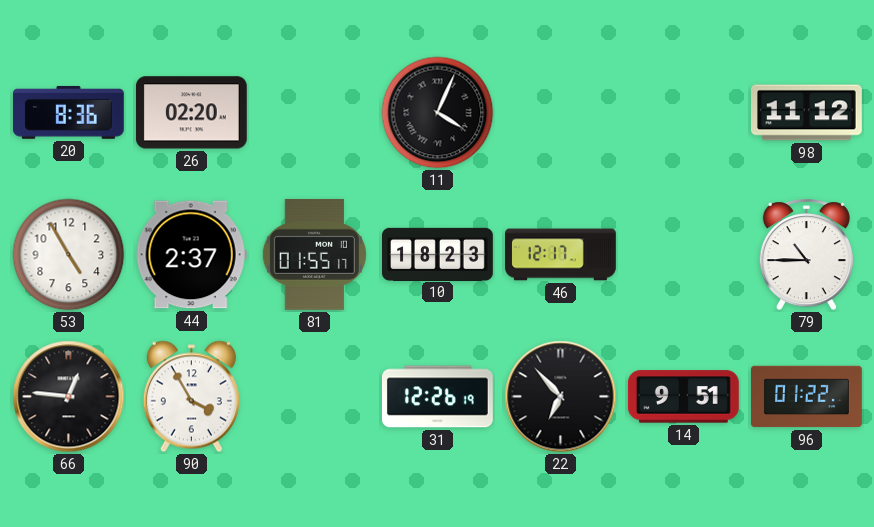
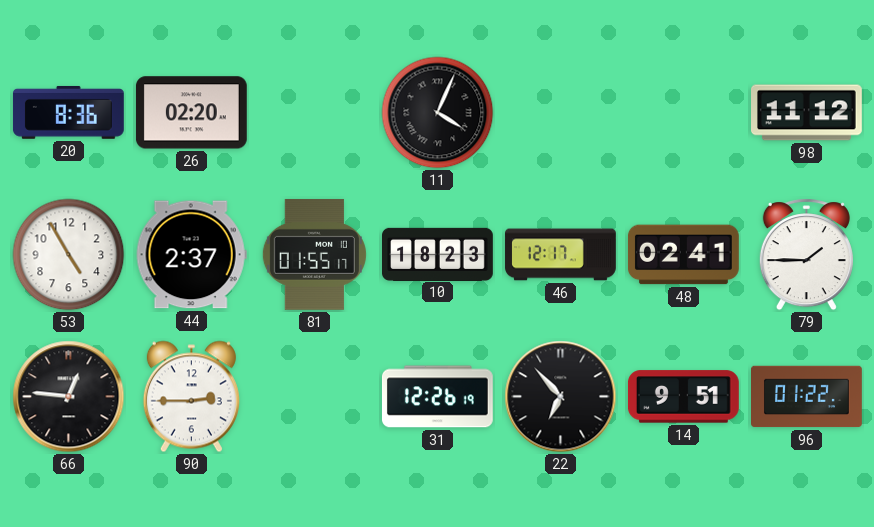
48: none -> 02:41
79: 10:45 -> 1:45
90: 3:55 -> 2:45
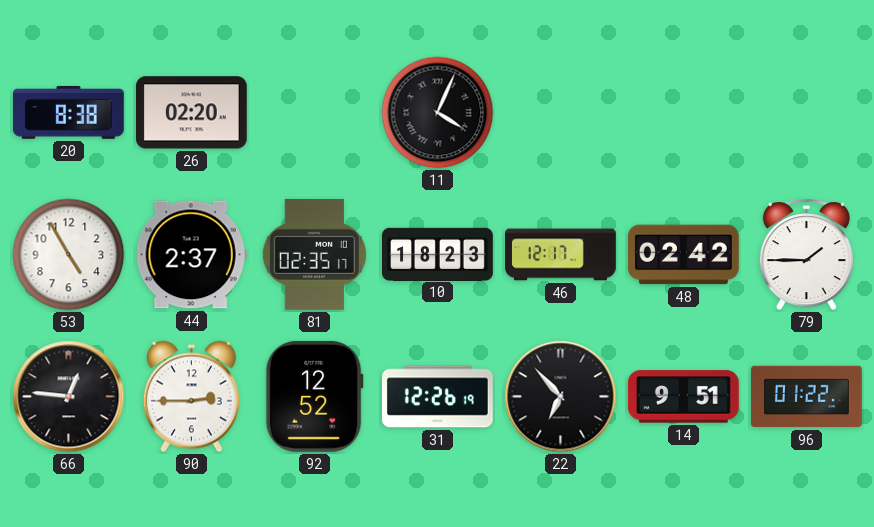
20: 8:36 -> 8:38
98: 11:12 -> none
81: 01:55 -> 02:35
48: 02:41 -> 02:42
92: none -> 12:52
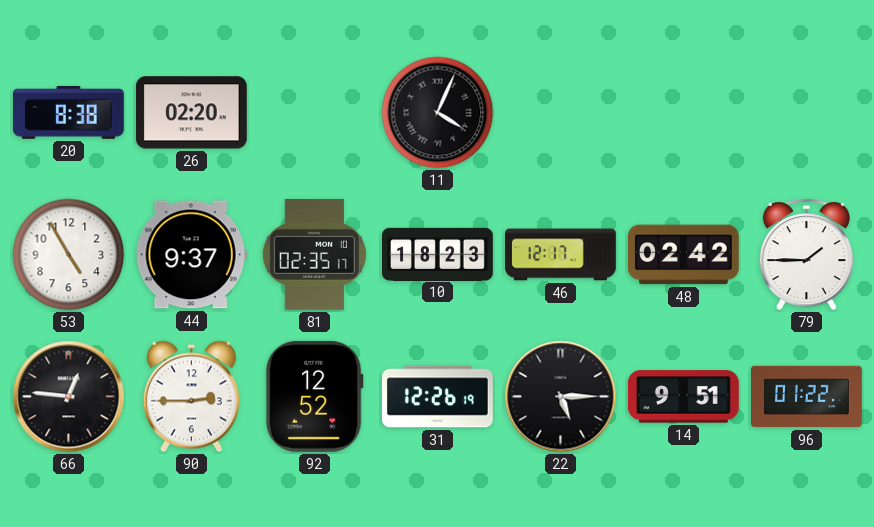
44: 2:37 -> 9:37
22: 6:53 -> 5:15
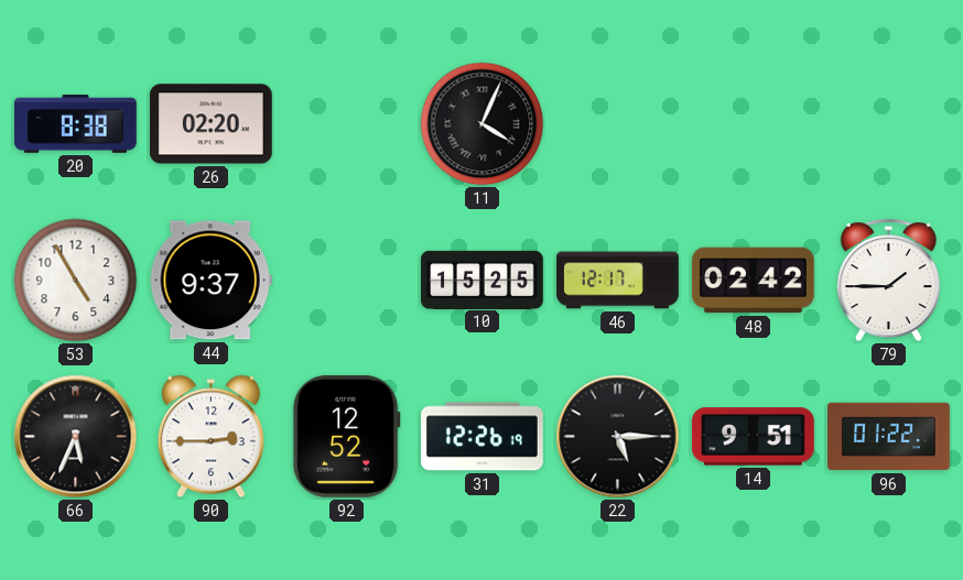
81: 02:35 -> none
10: 18:23 -> 15:25
66: 12:46 -> 5:34
